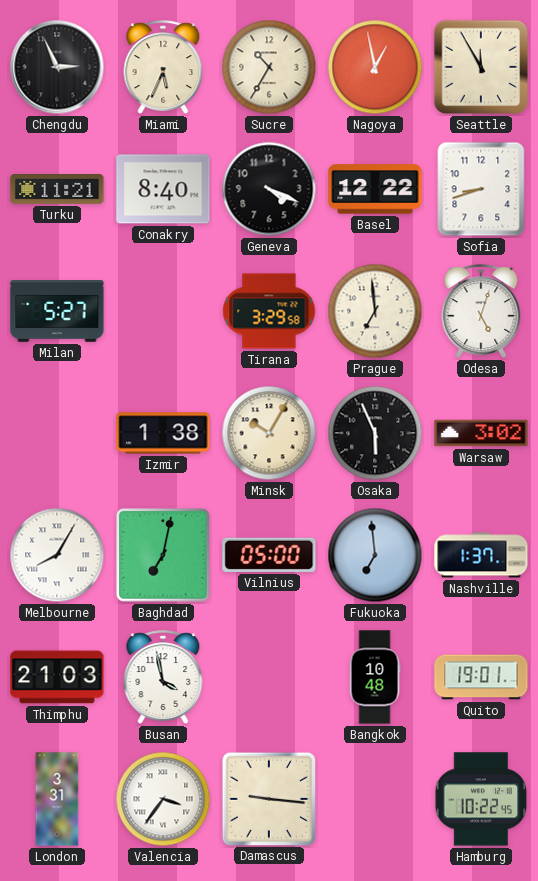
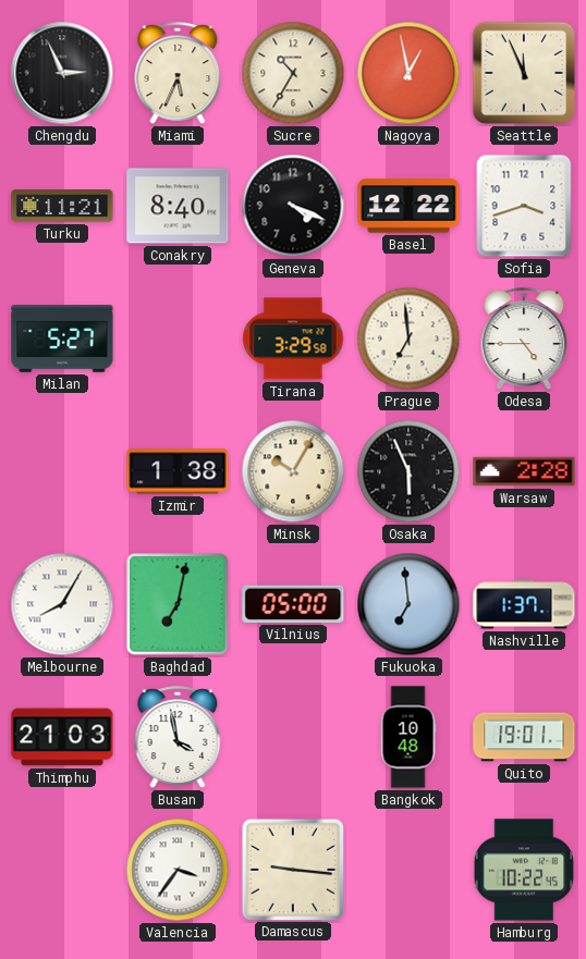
Seattle: 11:55 -> 11:56
Sofia: 8:42 -> 3:42
Odesa: 5:03 -> 4:45
Warsaw: 3:02 -> 2:28
London: 3:31 -> none
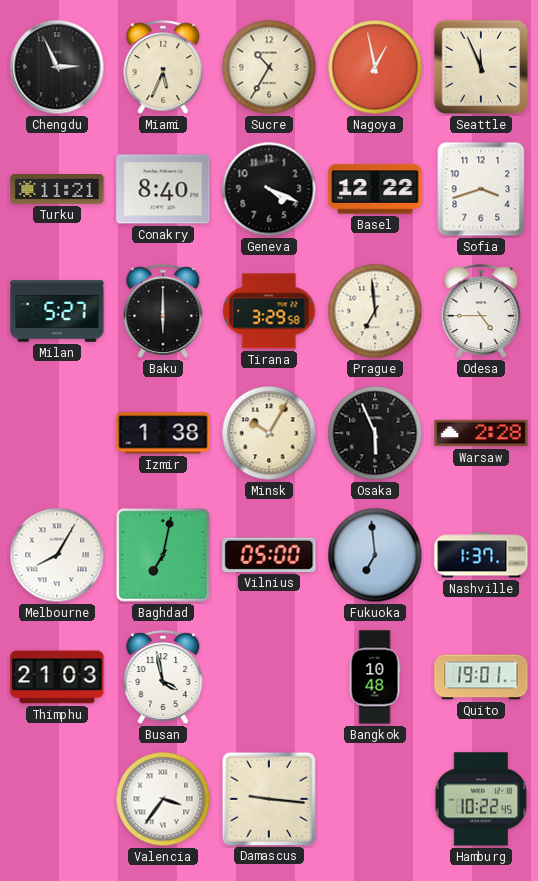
Baku: none -> 6:00
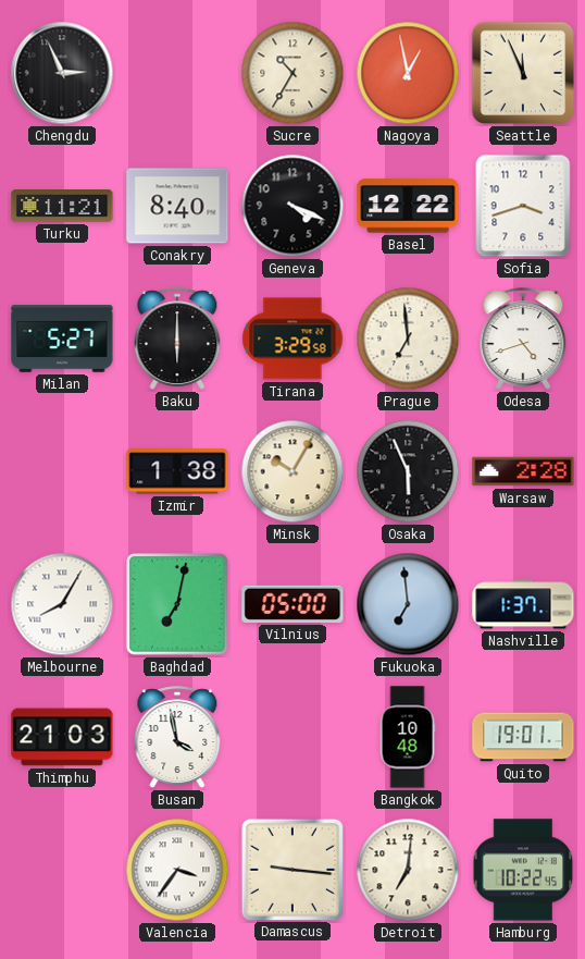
Miami: 5:34 -> none
Odesa: 4:45 -> 4:42
Detroit: none -> 7:01
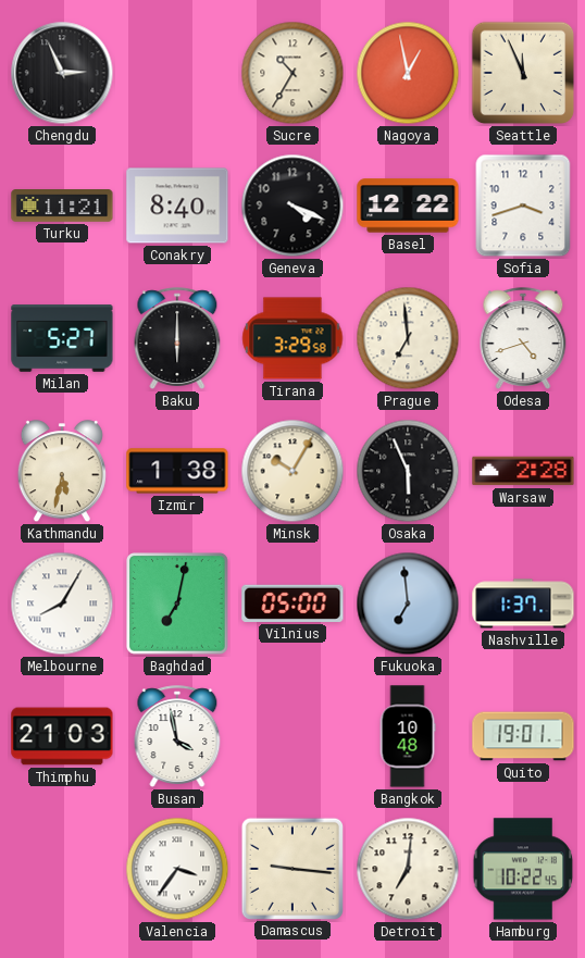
Kathmandu: none -> 5:32
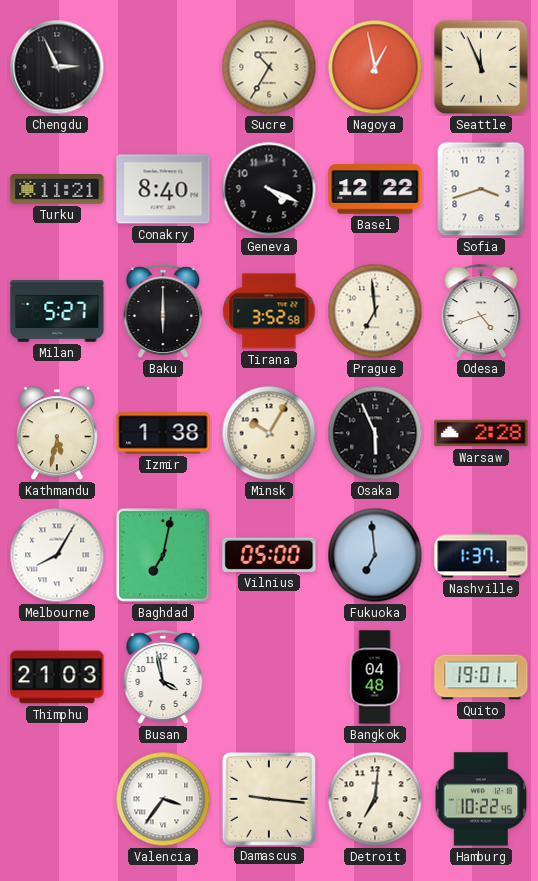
Tirana: 3:29 -> 3:52
Bangkok: 10:48 -> 04:48
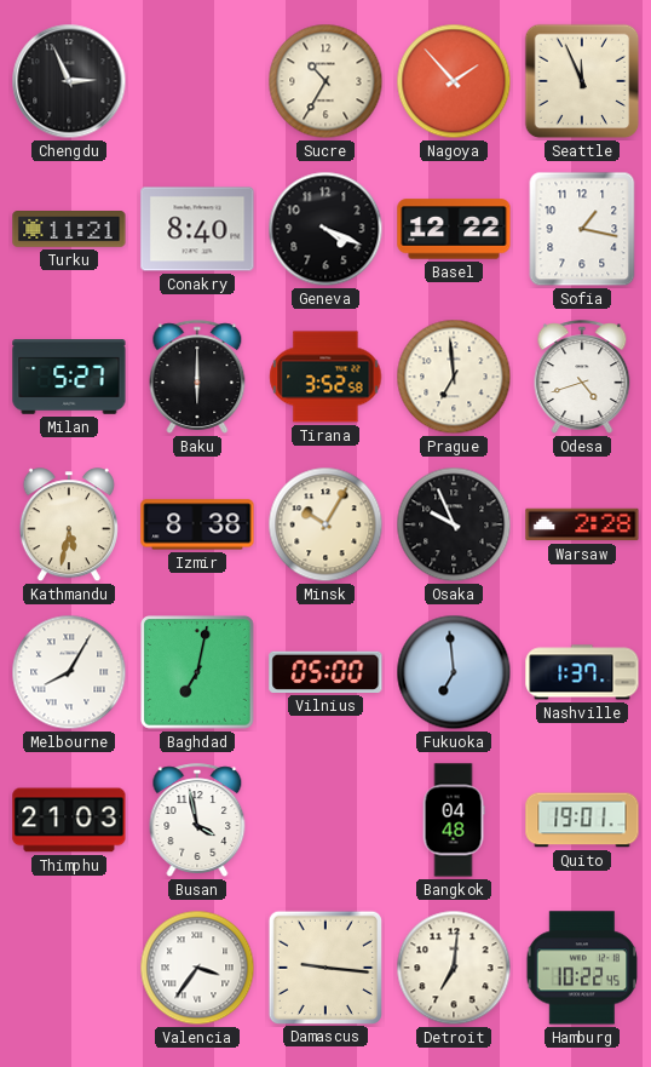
Nagoya: 12:58 -> 1:53
Sofia: 3:42 -> 1:17
Izmir: 1:38 -> 8:38
Osaka: 5:56 -> 9:56
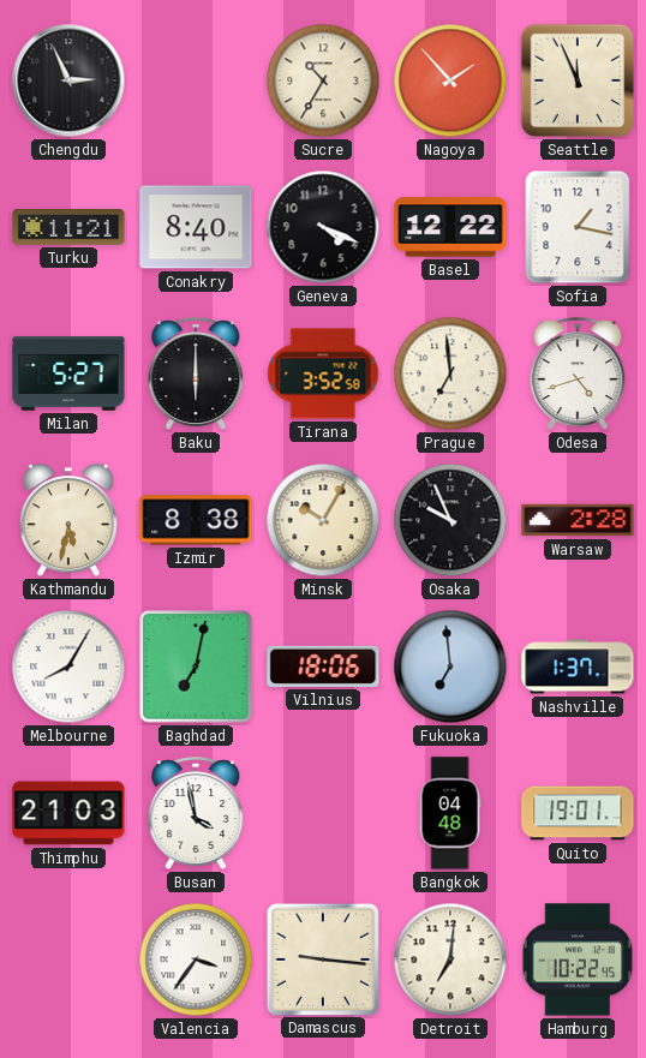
Vilnius: 05:00 -> 18:06
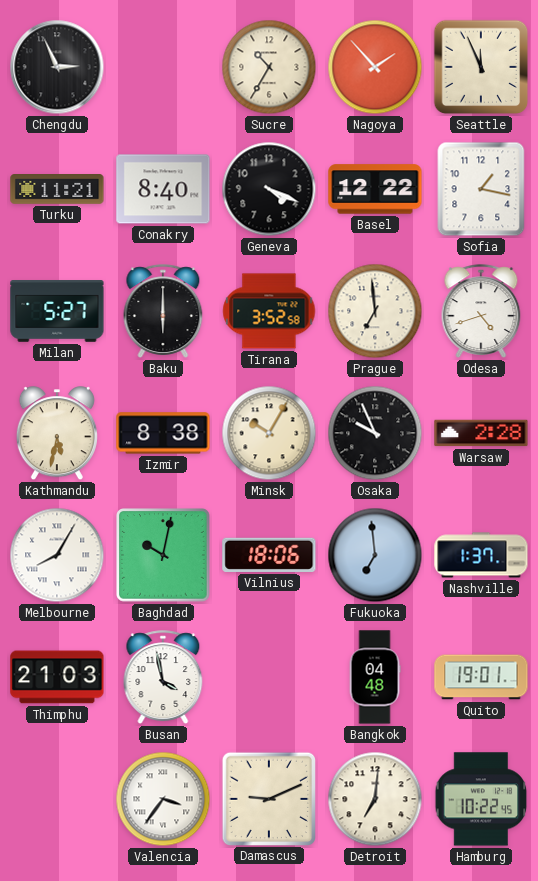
Baghdad: 7:02 -> 10:02
Damascus: 9:16 -> 9:11
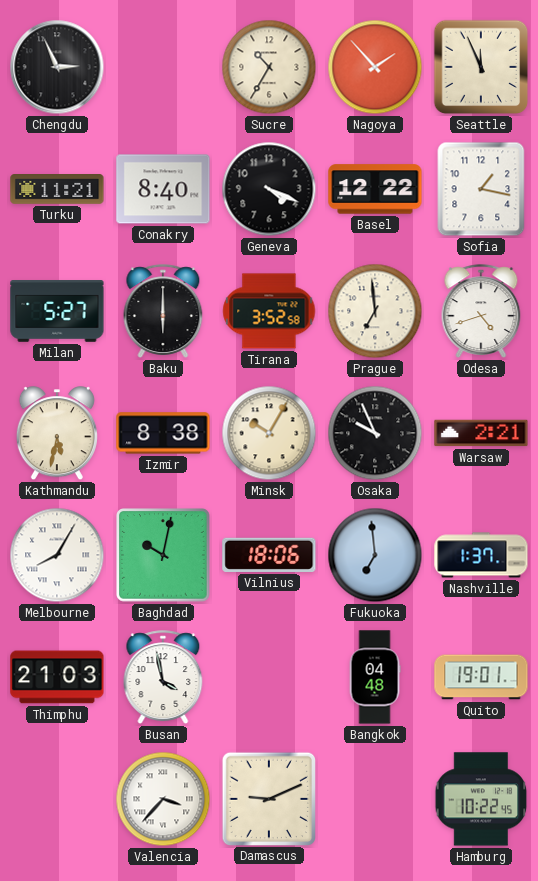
Warsaw: 2:28 -> 2:21
Valencia: 3:36 -> 3:37
Detroit: 7:01 -> none
